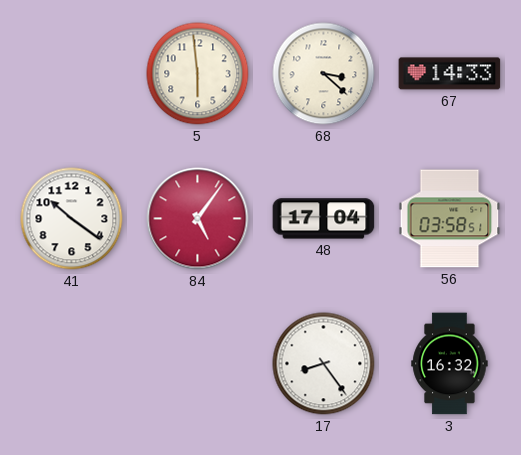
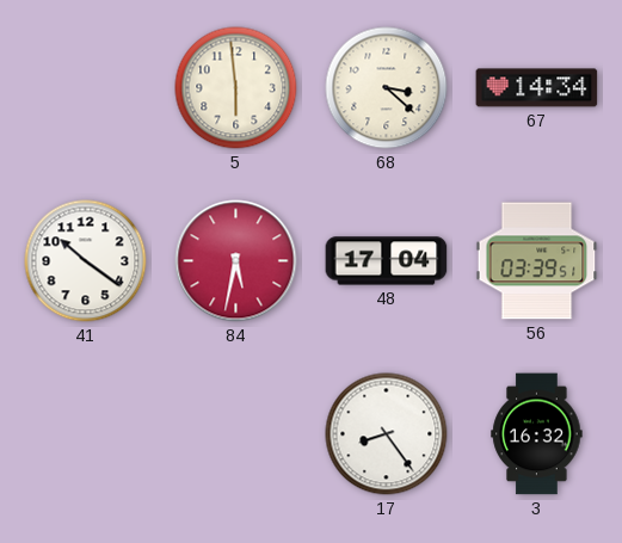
67: 14:33 -> 14:34
84: 5:06 -> 5:32
56: 03:58 -> 03:39
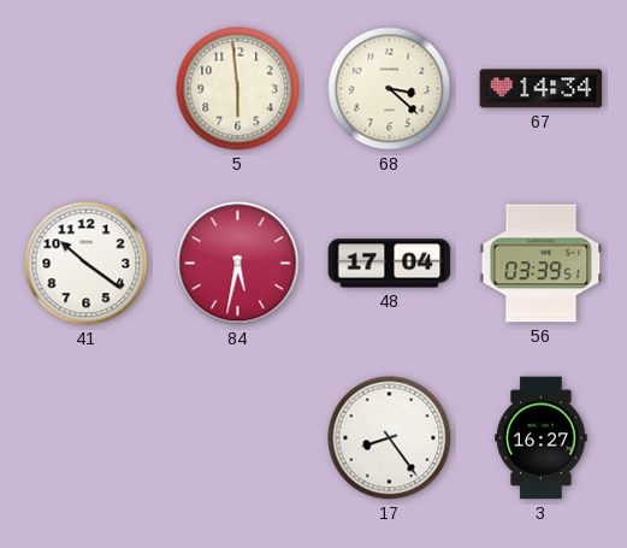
3: 16:32 -> 16:27
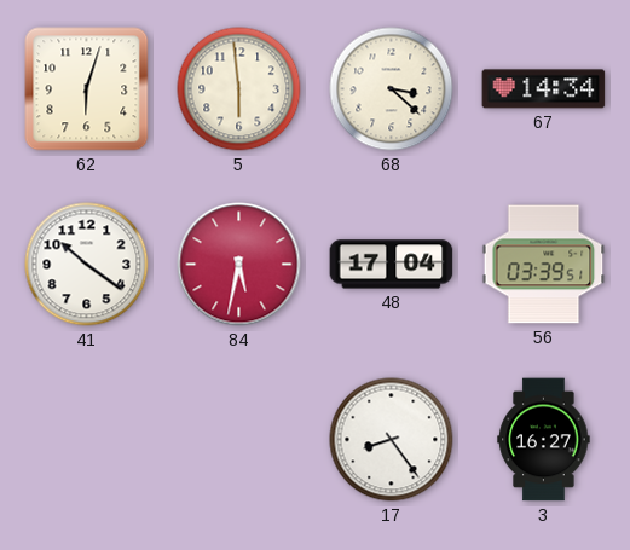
62: none -> 6:03
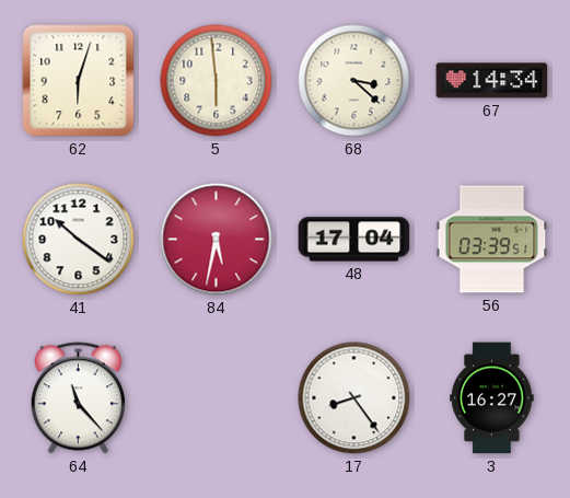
64: none -> 11:23
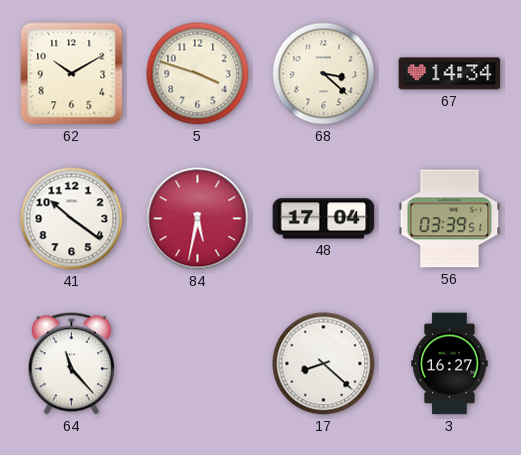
62: 6:03 -> 10:10
5: 5:59 -> 3:48
17: 8:24 -> 8:22
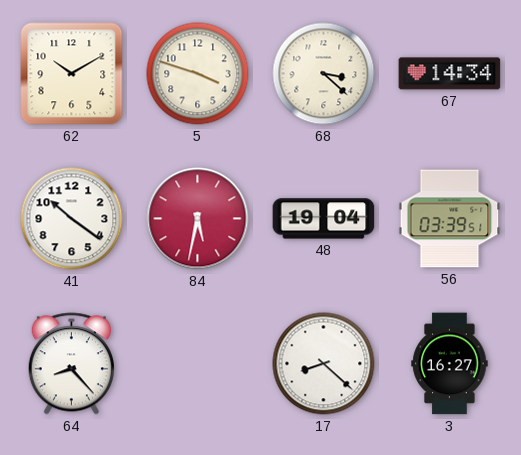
48: 17:04 -> 19:04
64: 11:23 -> 8:23
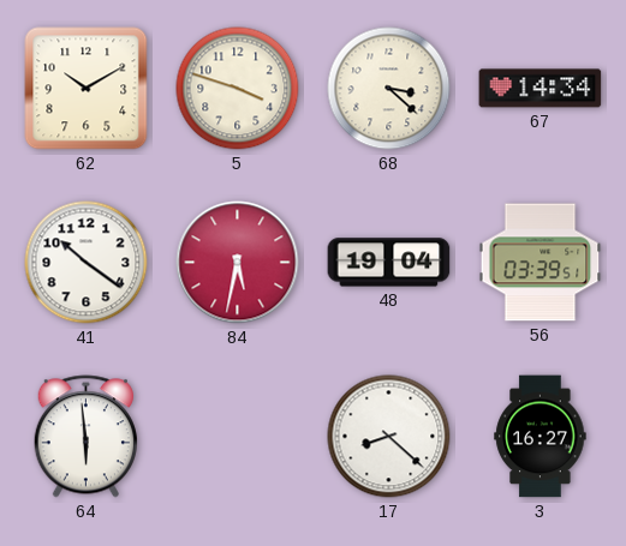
64: 8:23 -> 5:59
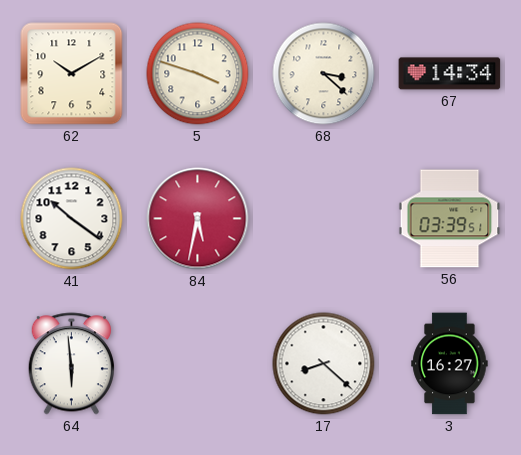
48: 19:04 -> none
